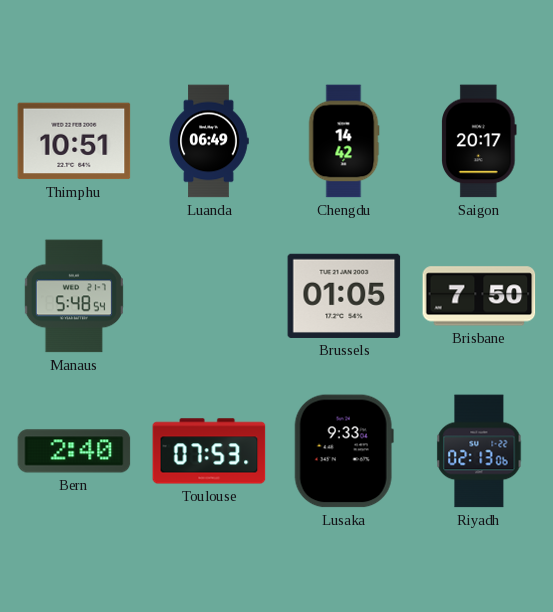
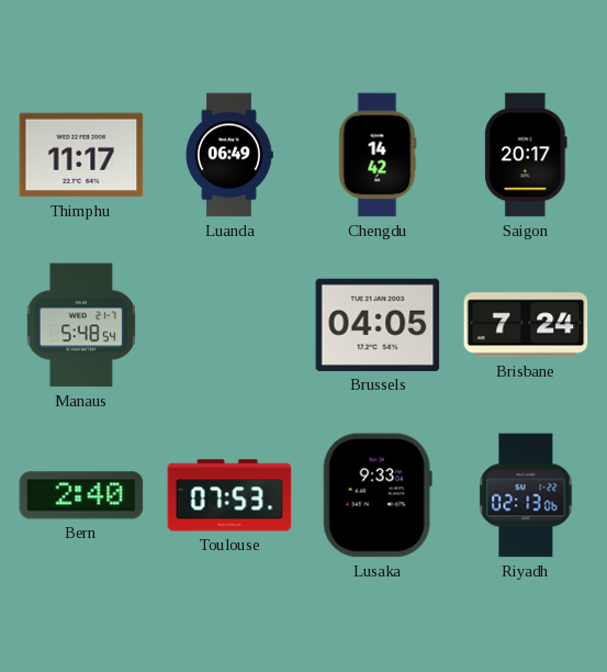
Thimphu: 10:51 -> 11:17
Brussels: 01:05 -> 04:05
Brisbane: 7:50 -> 7:24
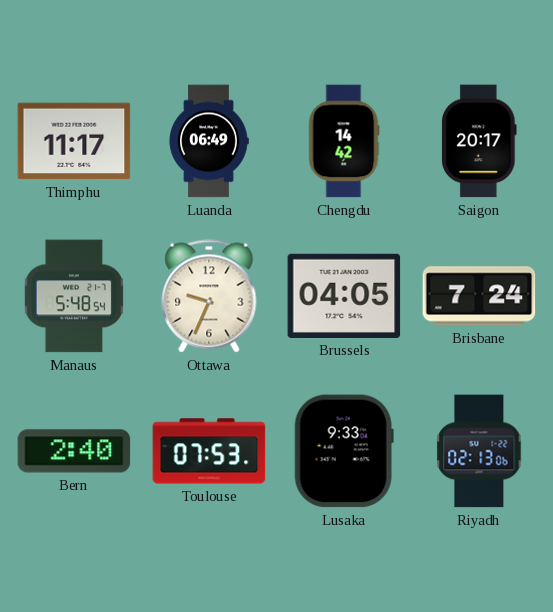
Ottawa: none -> 9:34
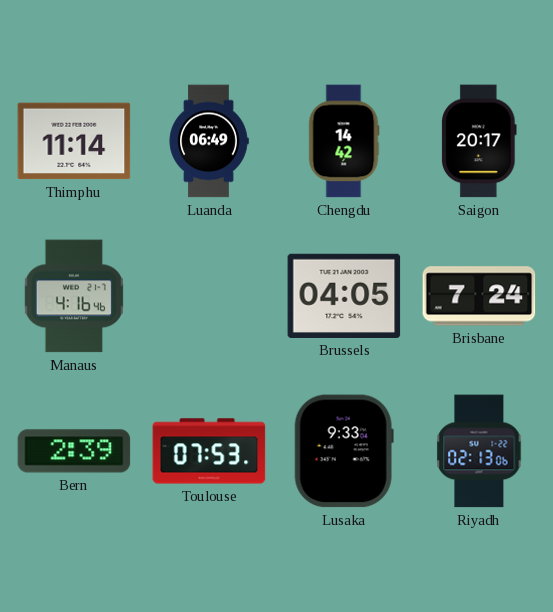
Thimphu: 11:17 -> 11:14
Manaus: 5:48 -> 4:16
Ottawa: 9:34 -> none
Bern: 2:40 -> 2:39
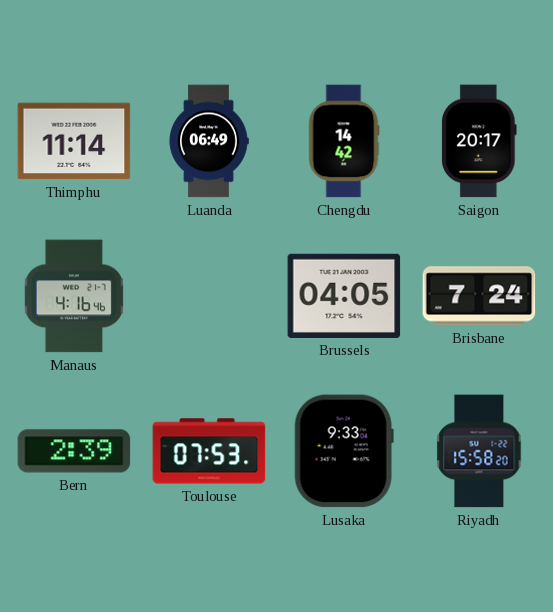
Riyadh: 02:13 -> 15:58
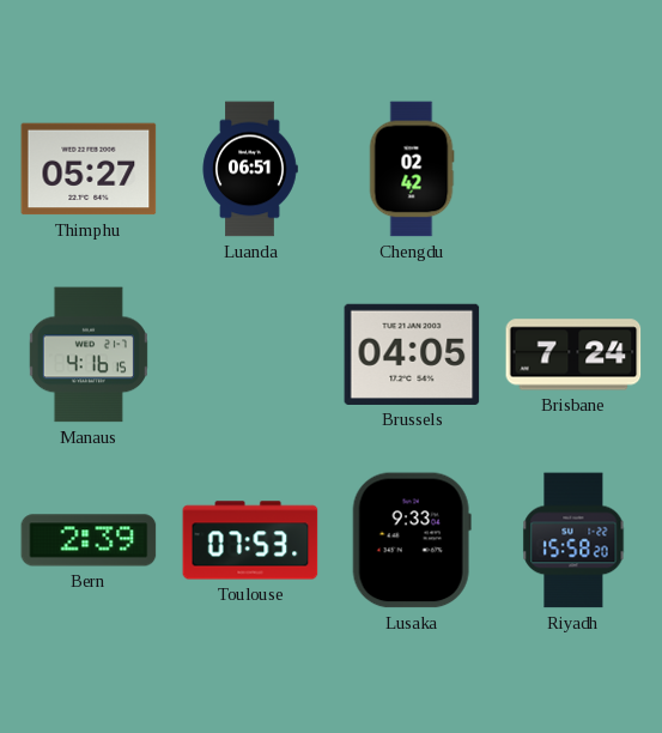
Thimphu: 11:14 -> 05:27
Luanda: 06:49 -> 06:51
Chengdu: 14:42 -> 02:42
Saigon: 20:17 -> none
Manaus: 4:16:46 -> 4:16:15
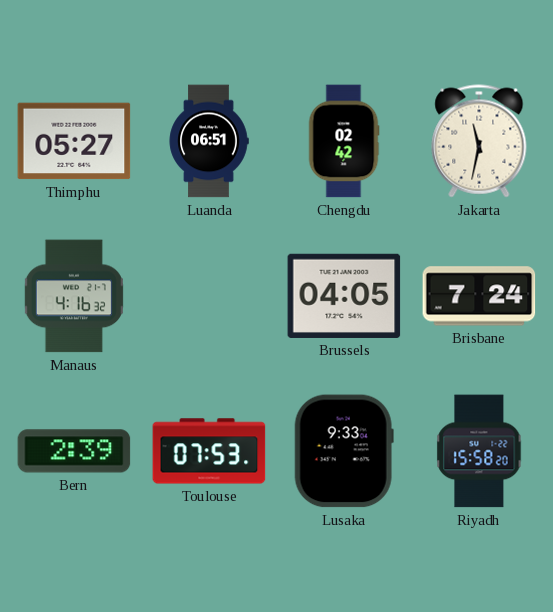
Jakarta: none -> 11:32
Manaus: 4:16:15 -> 4:16:32
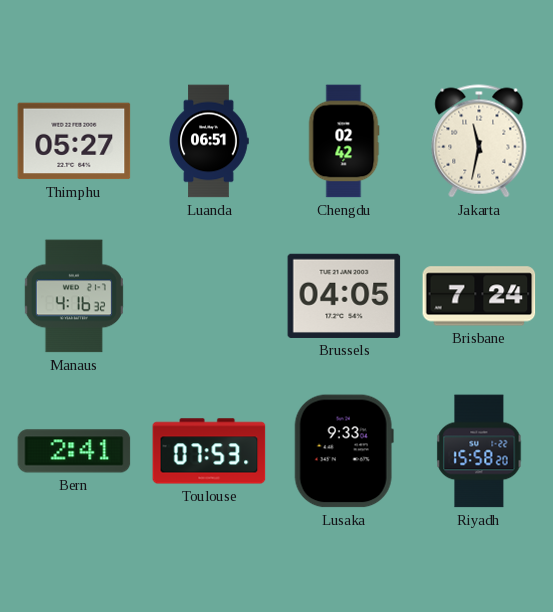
Bern: 2:39 -> 2:41
